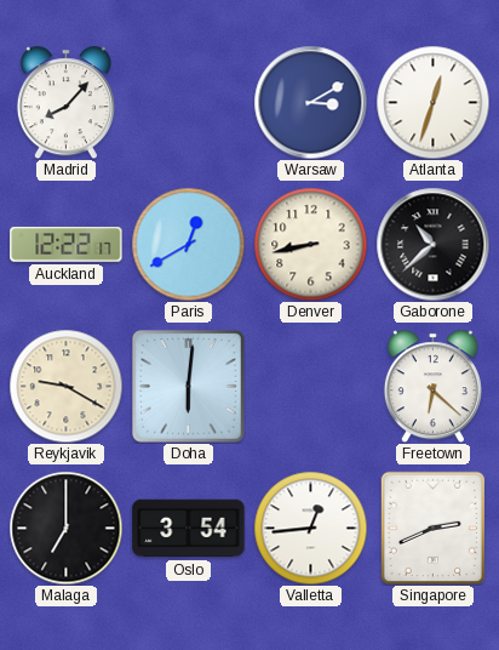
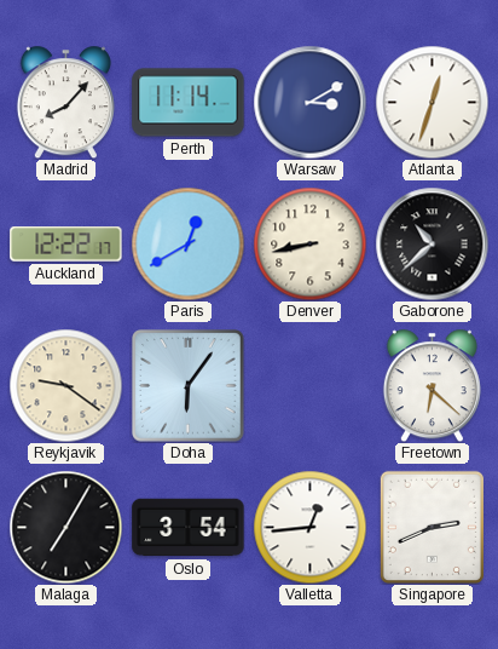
Perth: none -> 11:14
Reykjavik: 9:20 -> 9:21
Doha: 6:01 -> 6:06
Malaga: 7:00 -> 7:05
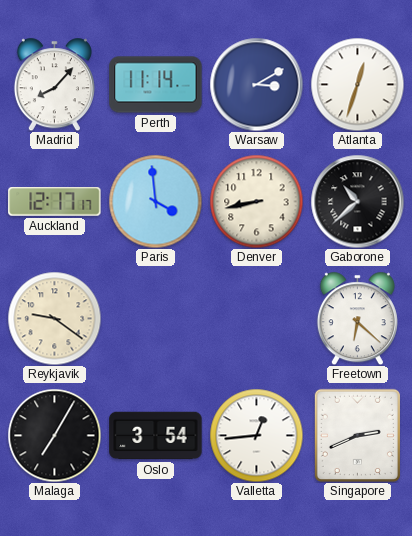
Auckland: 12:22 -> 12:17
Paris: 12:40 -> 3:59
Doha: 6:06 -> none
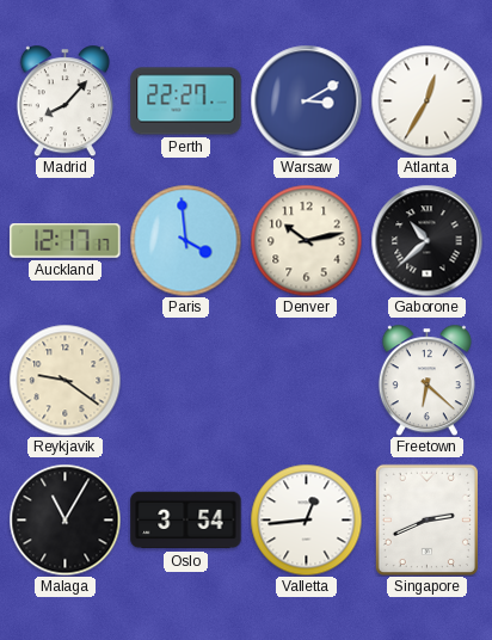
Perth: 11:14 -> 22:27
Atlanta: 12:33 -> 12:35
Denver: 8:43 -> 10:13
Malaga: 7:05 -> 11:05
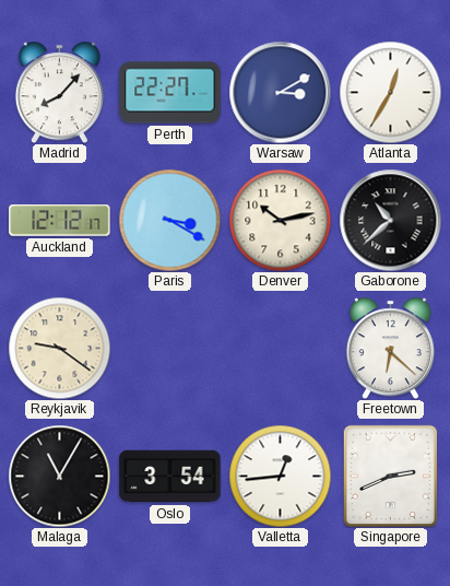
Auckland: 12:17 -> 12:12
Paris: 3:59 -> 3:20
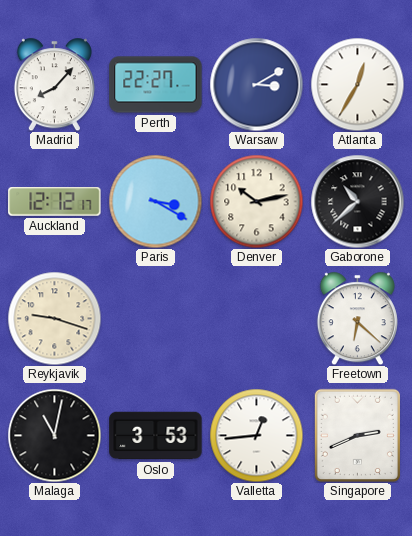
Reykjavik: 9:21 -> 9:18
Malaga: 11:05 -> 11:02
Oslo: 3:54 -> 3:53
